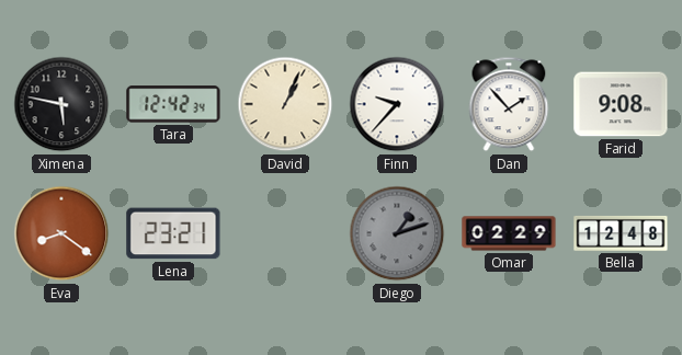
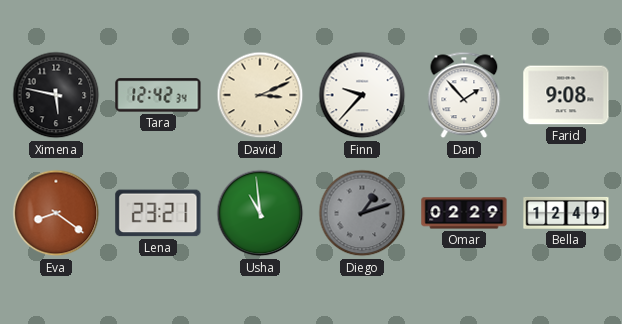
David: 1:04 -> 3:11
Usha: none -> 10:59
Bella: 12:48 -> 12:49
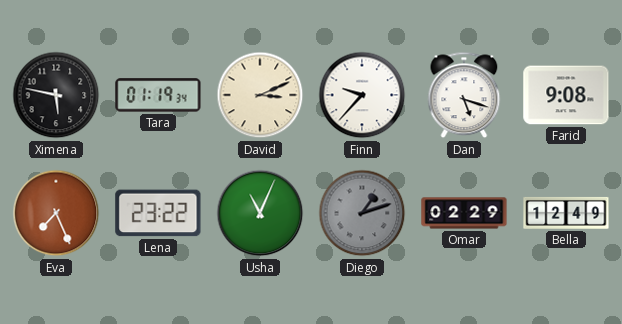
Tara: 12:42 -> 01:19
Dan: 1:53 -> 5:18
Eva: 8:21 -> 7:26
Lena: 23:21 -> 23:22
Usha: 10:59 -> 11:04
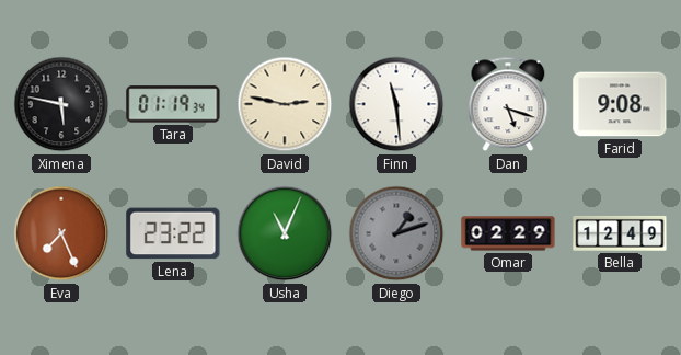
David: 3:11 -> 2:47
Finn: 9:37 -> 11:29
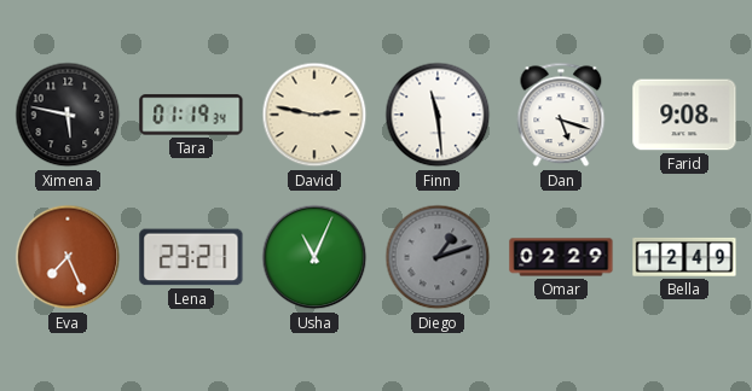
Lena: 23:22 -> 23:21
